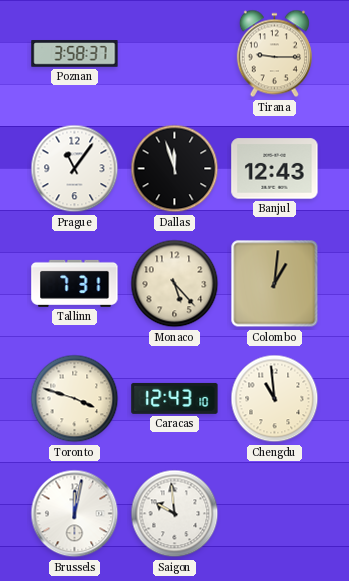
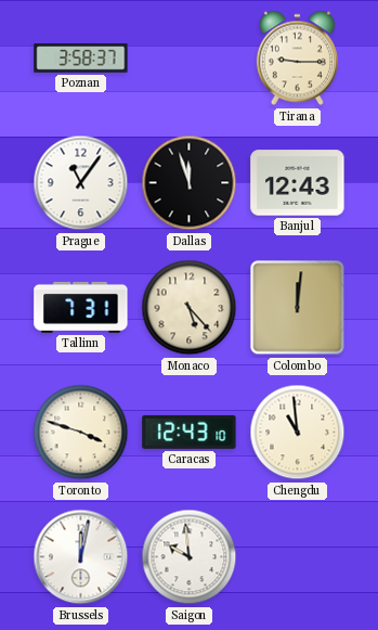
Colombo: 1:01 -> 12:01
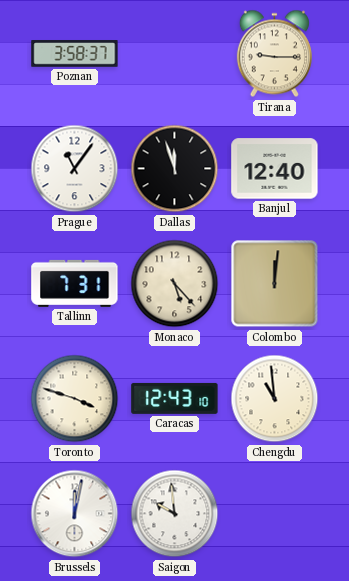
Banjul: 12:43 -> 12:40
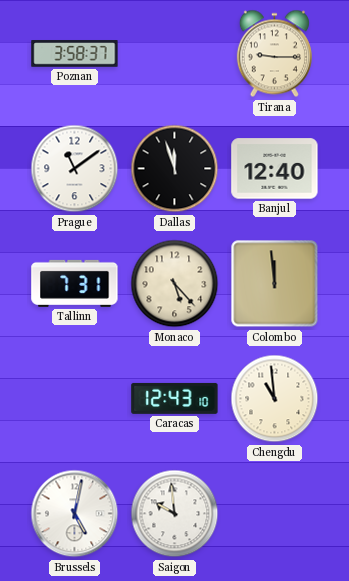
Prague: 11:06 -> 11:09
Colombo: 12:01 -> 11:59
Toronto: 3:48 -> none
Brussels: 12:02 -> 5:02
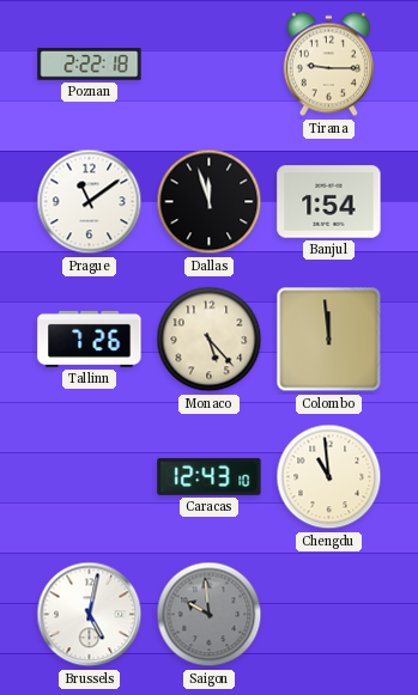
Poznan: 3:58 -> 2:22
Banjul: 12:40 -> 1:54
Tallinn: 7:31 -> 7:26
Saigon dial: white -> grey
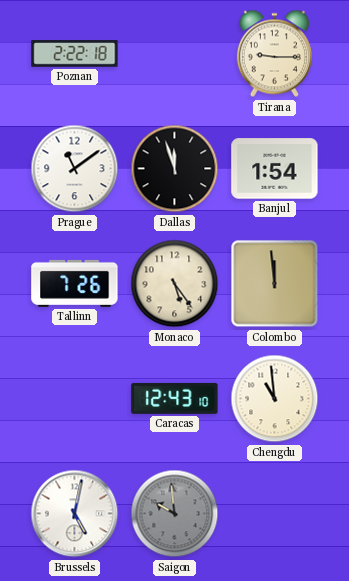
Monaco: 5:23 -> 5:24
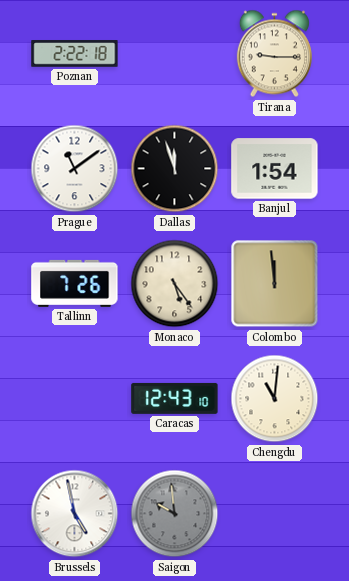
Chengdu: 10:59 -> 11:01
Brussels: 5:02 -> 4:58
